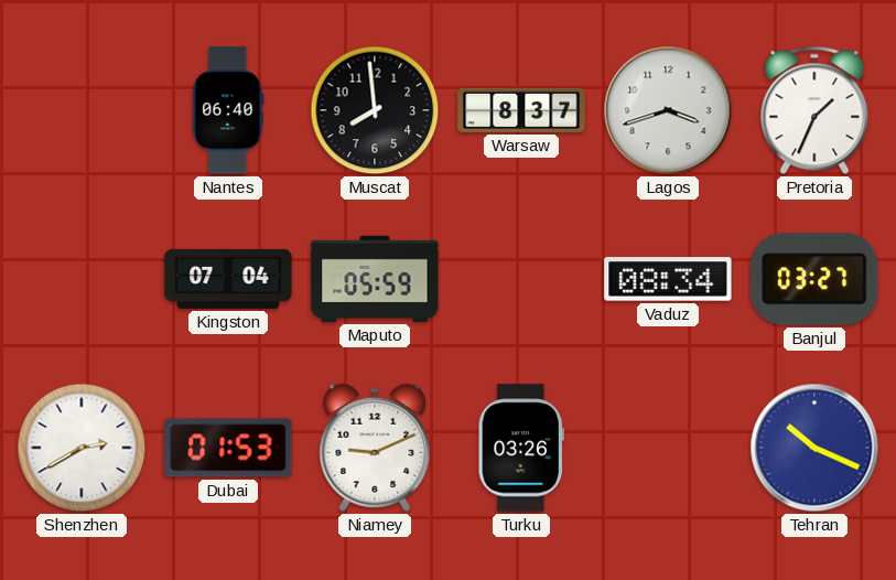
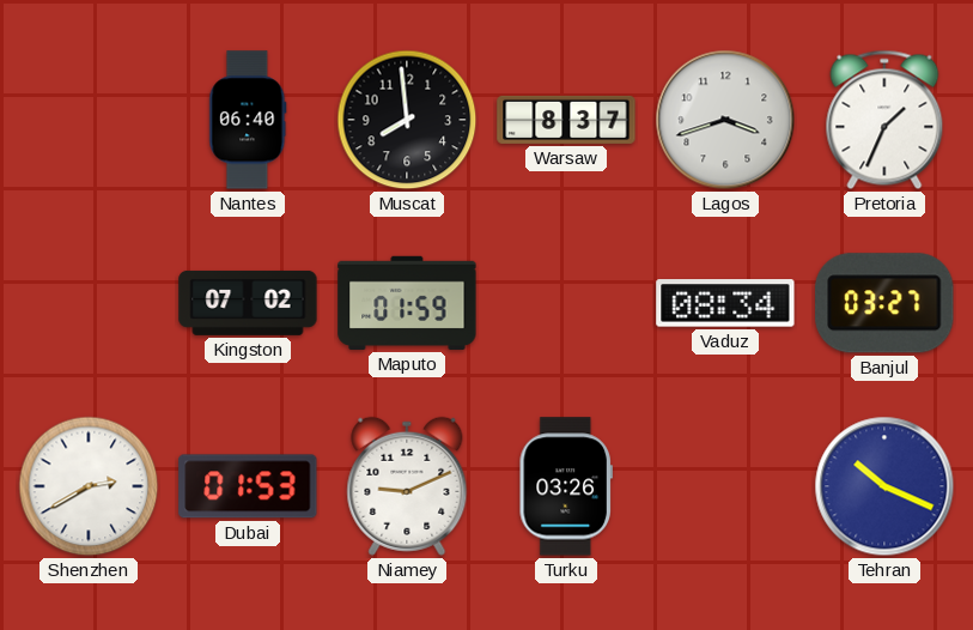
Kingston: 07:04 -> 07:02
Maputo: 05:59 -> 01:59
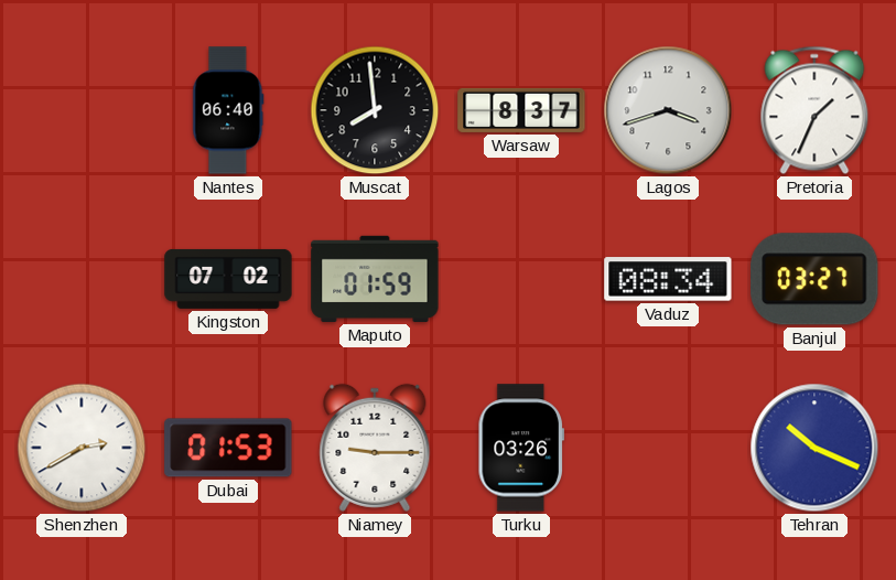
Niamey: 9:11 -> 9:15
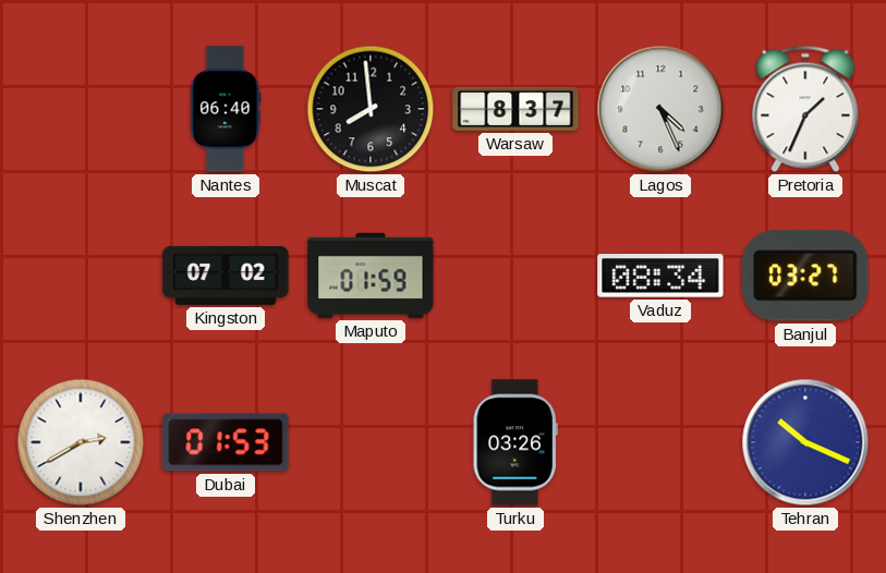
Lagos: 3:42 -> 4:26
Niamey: 9:15 -> none
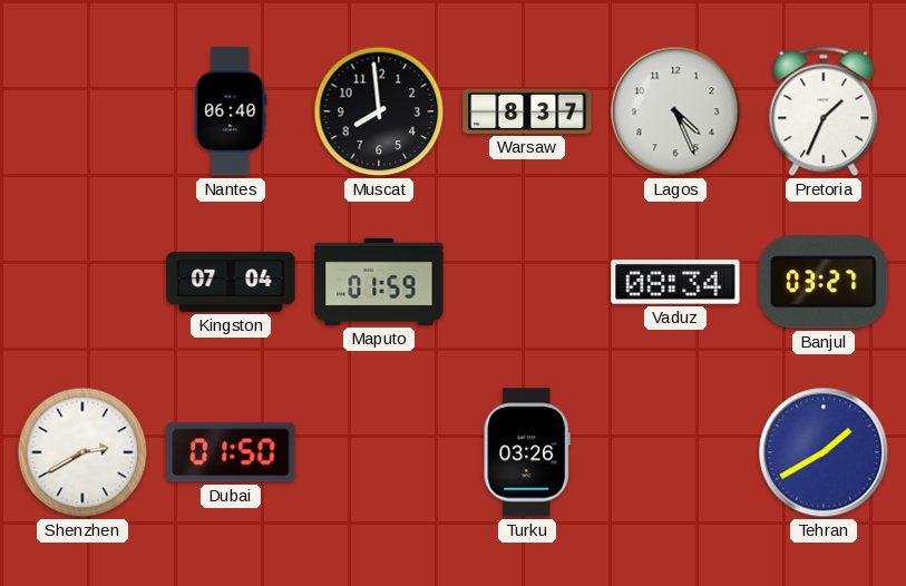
Kingston: 07:02 -> 07:04
Dubai: 01:53 -> 01:50
Tehran: 10:19 -> 1:40
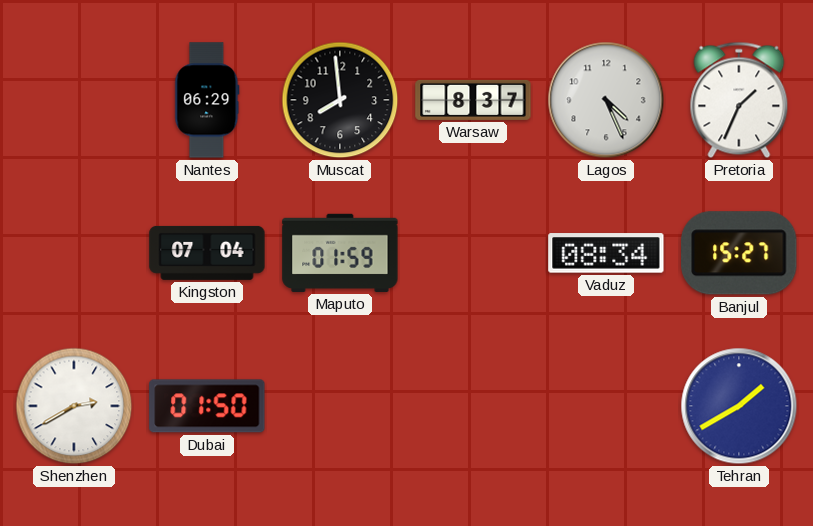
Nantes: 06:40 -> 06:29
Banjul: 03:27 -> 15:27
Turku: 03:26 -> none
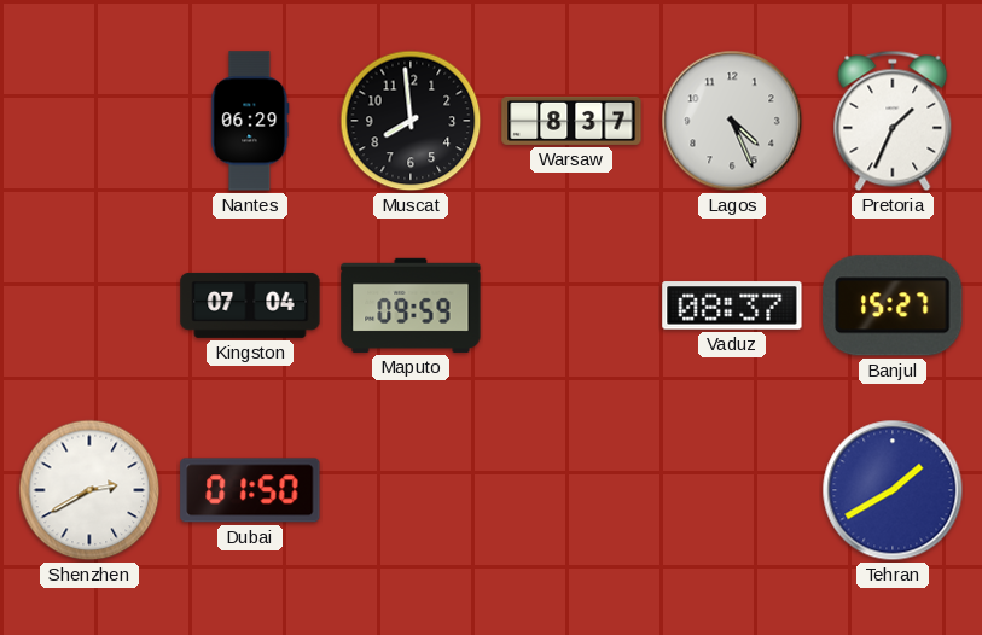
Maputo: 01:59 -> 09:59
Vaduz: 08:34 -> 08:37
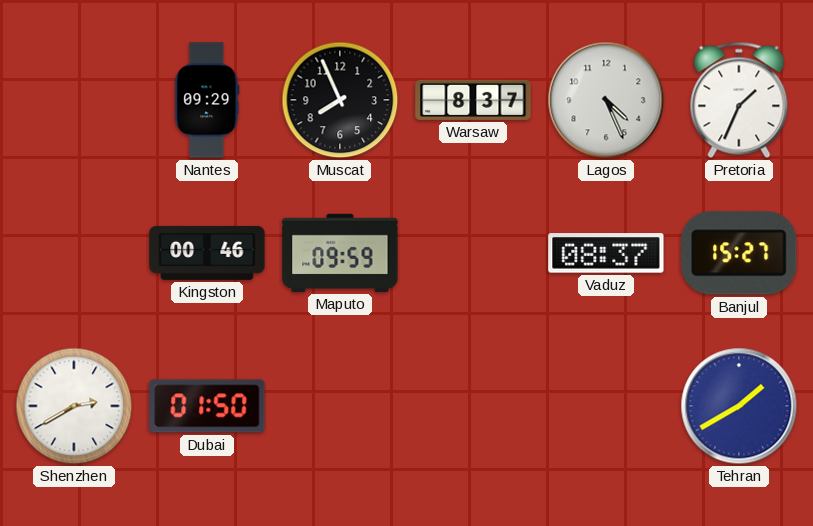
Nantes: 06:29 -> 09:29
Muscat: 7:59 -> 7:56
Kingston: 07:04 -> 00:46
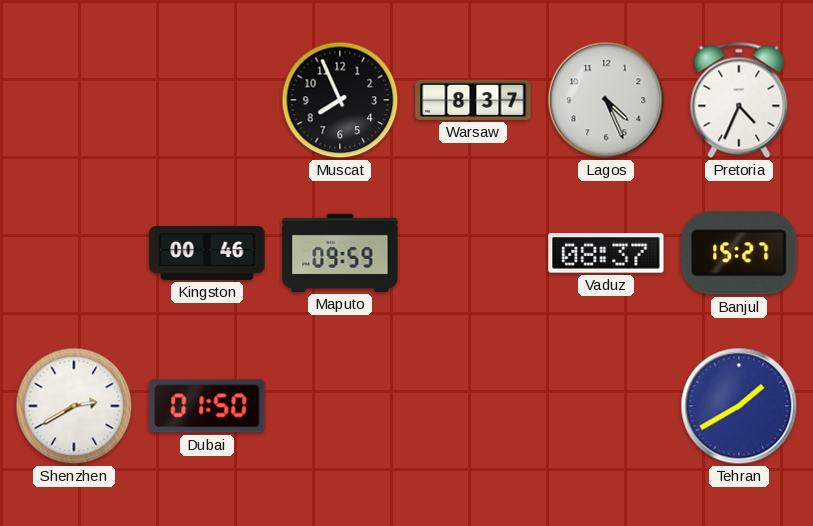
Nantes: 09:29 -> none
Pretoria: 1:34 -> 4:34
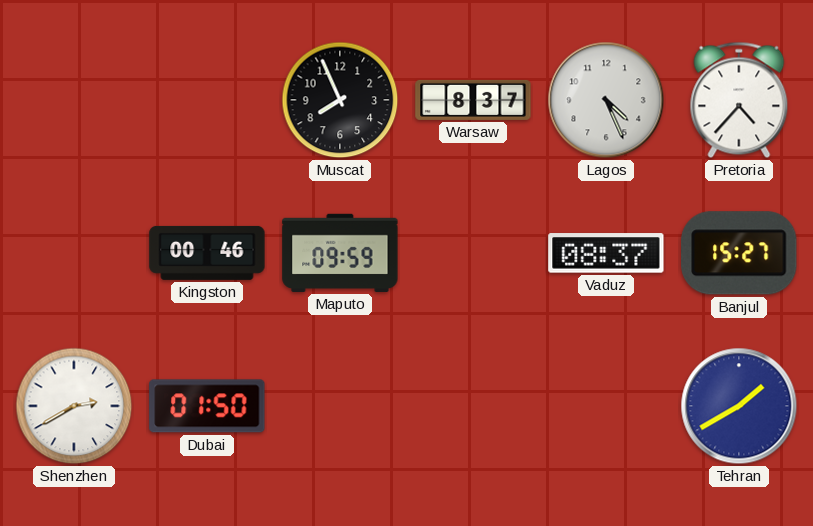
Pretoria: 4:34 -> 4:37
